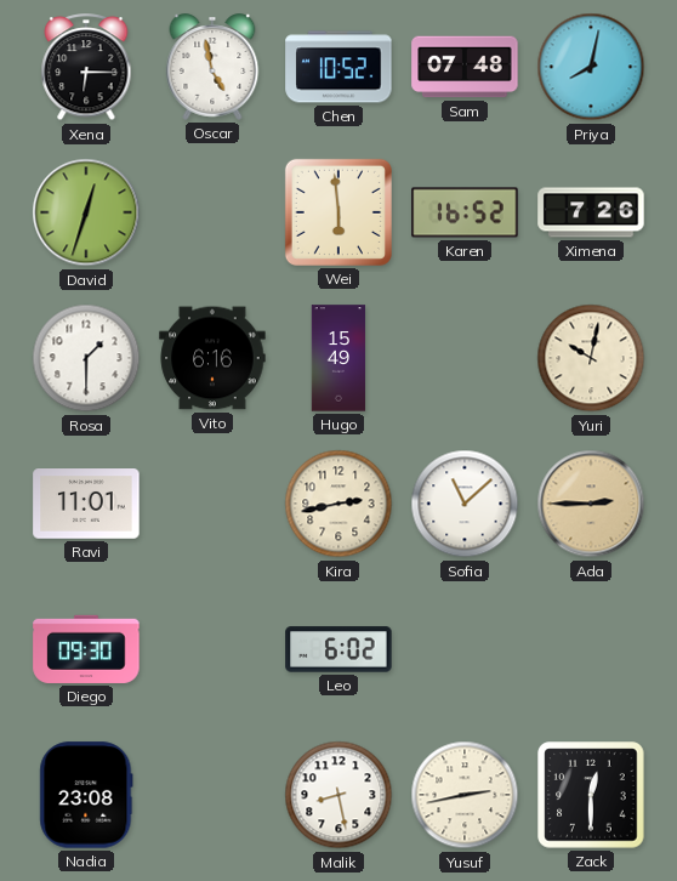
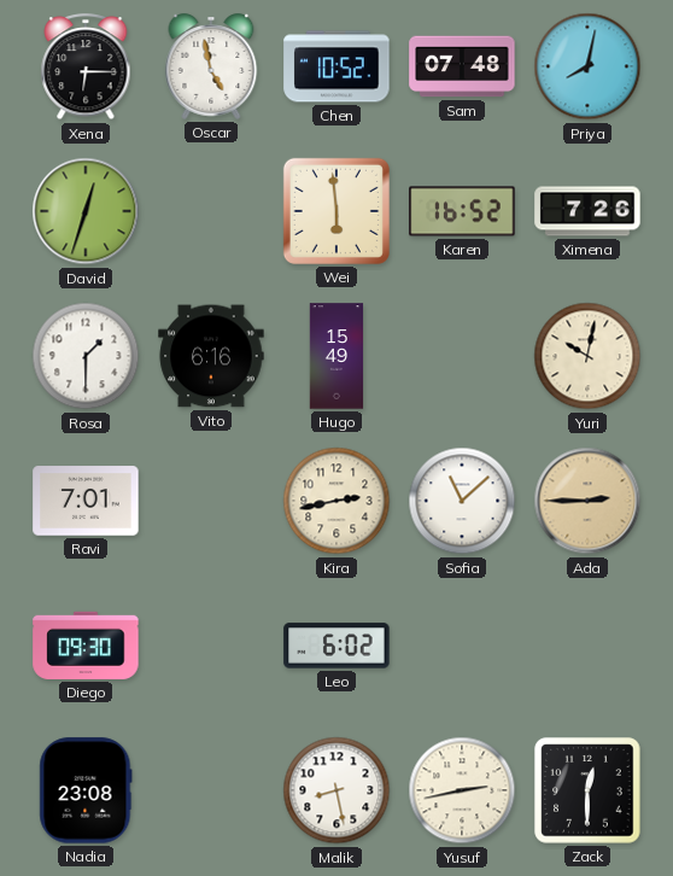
Ravi: 11:01 -> 7:01
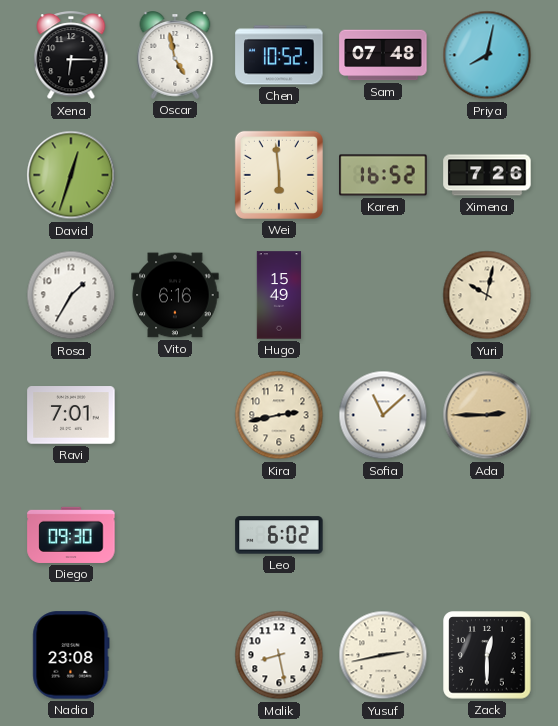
Rosa: 1:30 -> 1:35
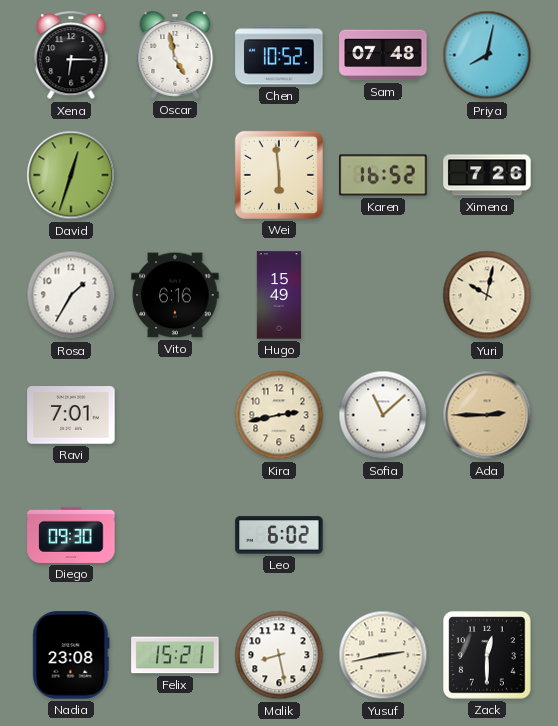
Felix: none -> 15:21
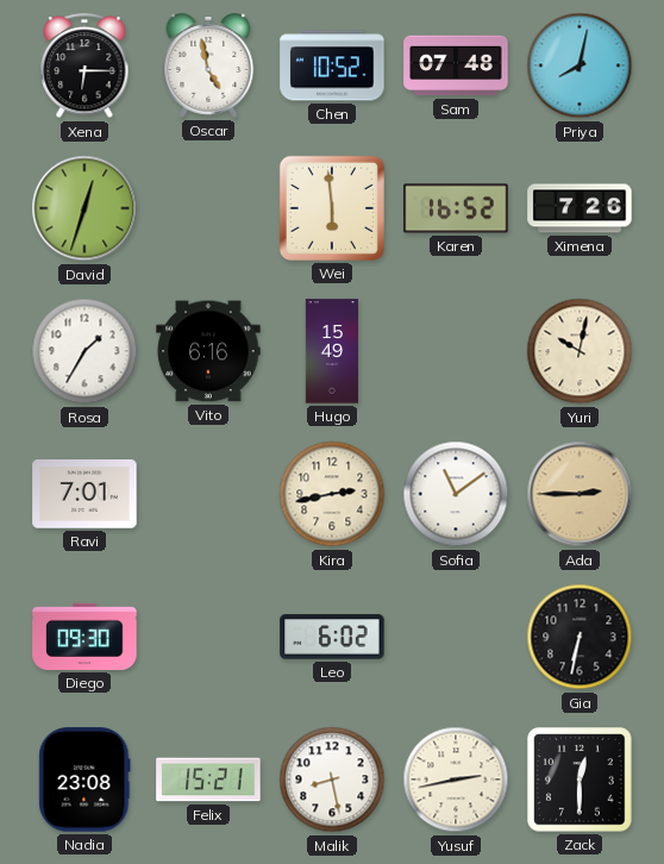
Sofia: 11:08 -> 11:09
Gia: none -> 6:32
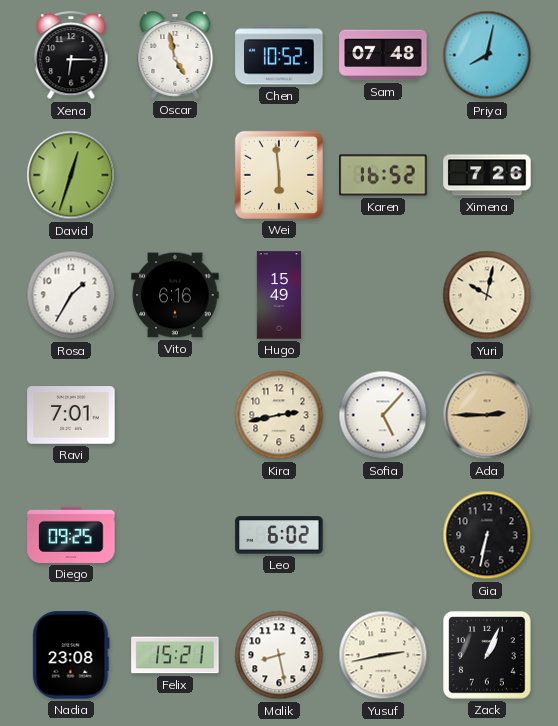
Sofia: 11:09 -> 5:07
Diego: 09:30 -> 09:25
Zack: 12:30 -> 1:04
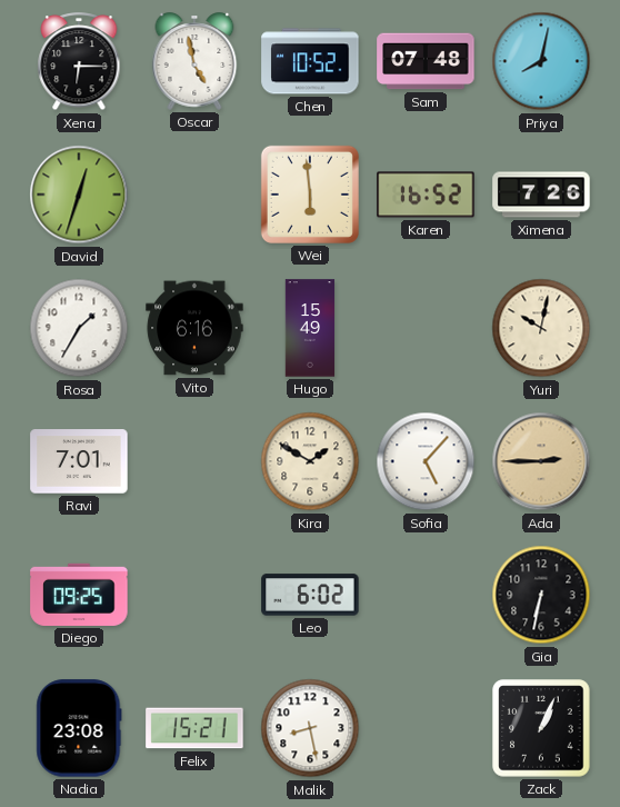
Kira: 2:43 -> 1:50
Yusuf: 2:43 -> none
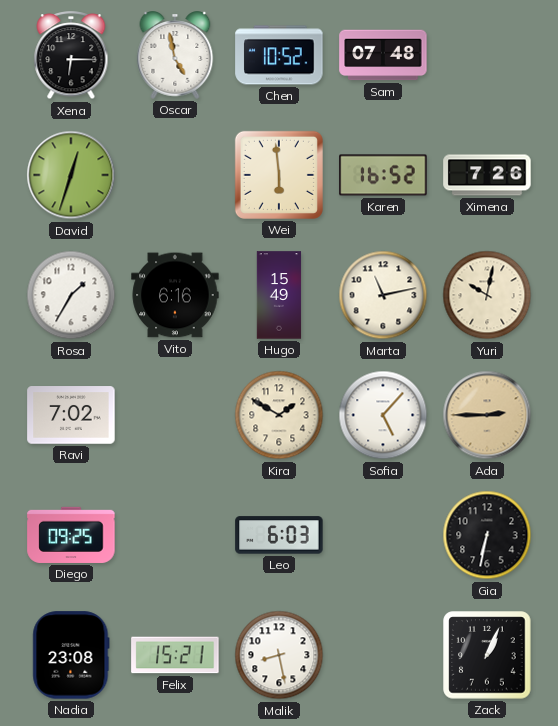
Priya: 8:02 -> none
Marta: none -> 11:13
Ravi: 7:01 -> 7:02
Leo: 6:02 -> 6:03
